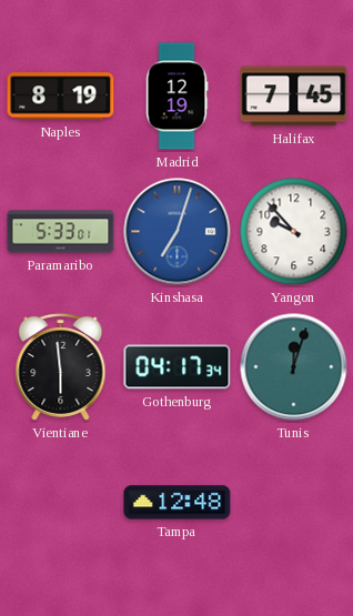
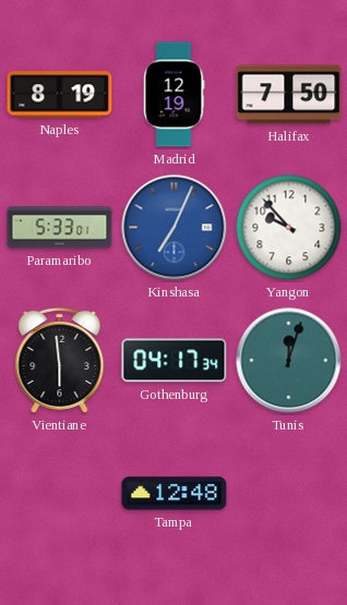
Halifax: 7:45 -> 7:50
Kinshasa: 7:03 -> 7:04
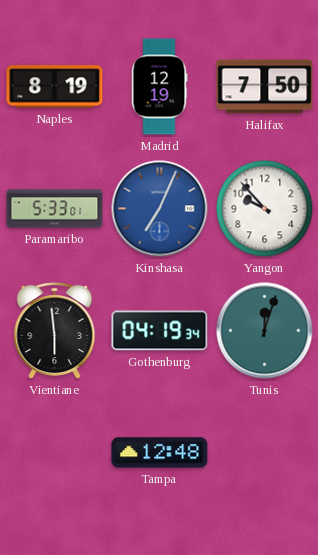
Gothenburg: 04:17 -> 04:19
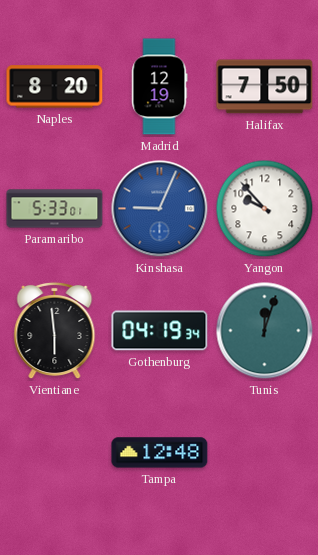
Naples: 8:19 -> 8:20
Kinshasa: 7:04 -> 9:04
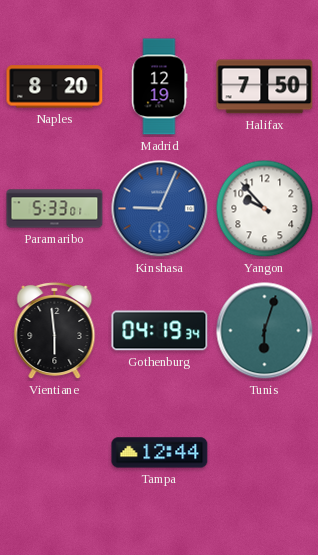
Tunis: 12:03 -> 6:03
Tampa: 12:48 -> 12:44
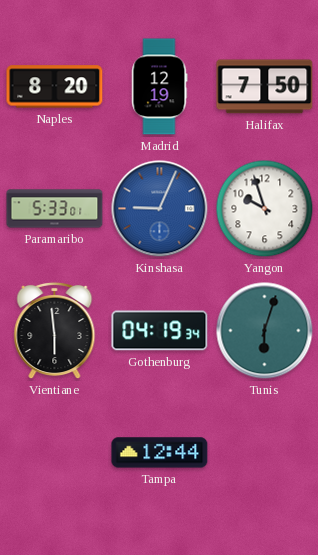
Yangon: 9:53 -> 9:57
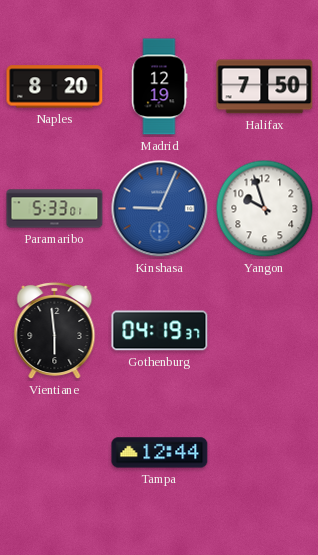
Gothenburg: 04:19:34 -> 04:19:37
Tunis: 6:03 -> none
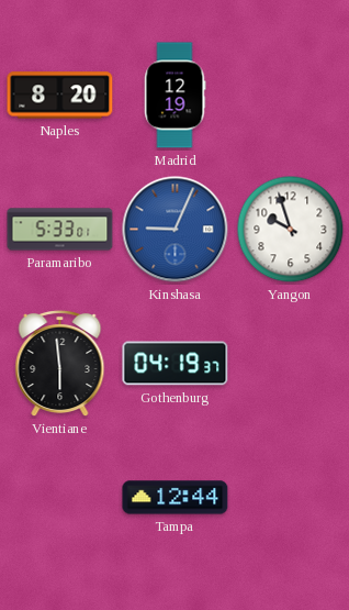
Halifax: 7:50 -> none
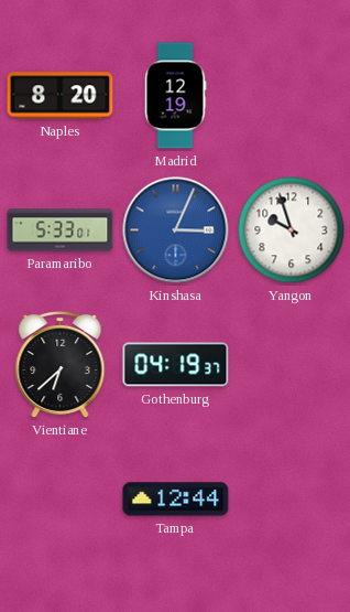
Kinshasa: 9:04 -> 3:04
Vientiane: 5:59 -> 6:38
